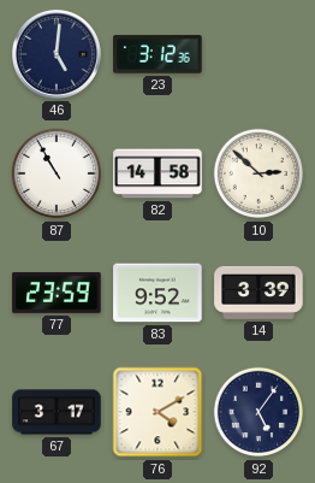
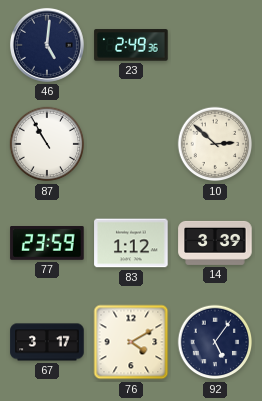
23: 3:12 -> 2:49
82: 14:58 -> none
83: 9:52 -> 1:12
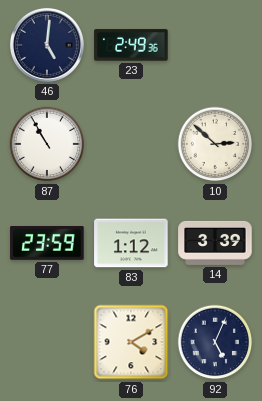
67: 3:17 -> none
92: 5:06 -> 5:04
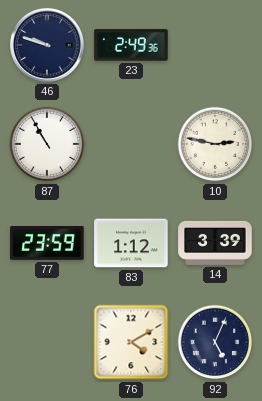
46: 5:01 -> 9:48
10: 2:52 -> 2:47
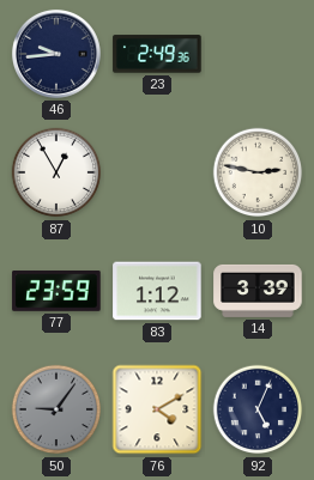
46: 9:48 -> 9:44
87: 10:55 -> 12:55
50: none -> 9:06
